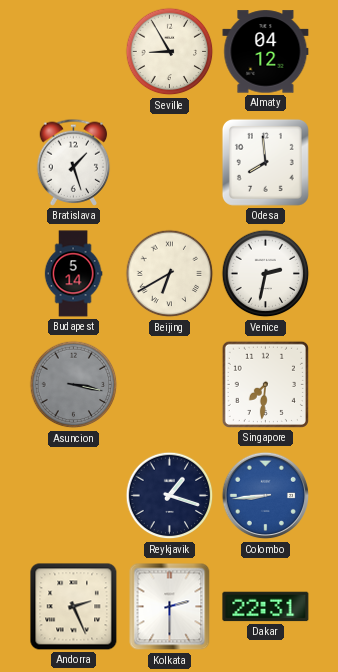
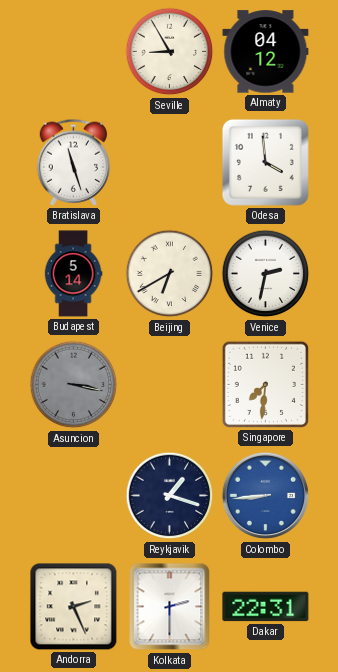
Bratislava: 1:27 -> 11:27
Odesa: 7:59 -> 3:59
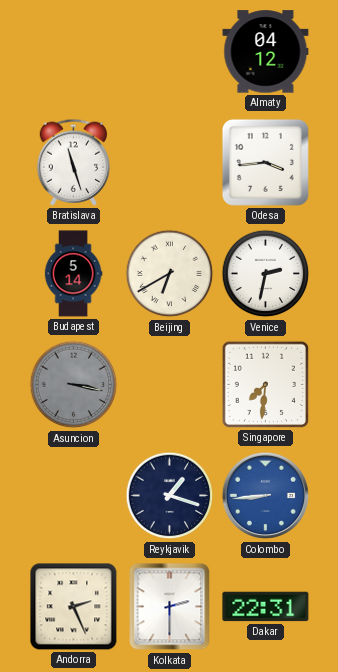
Seville: 8:55 -> none
Odesa: 3:59 -> 3:44
